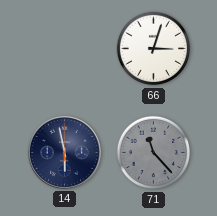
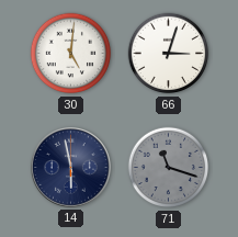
30: none -> 5:01
71: 11:23 -> 11:18
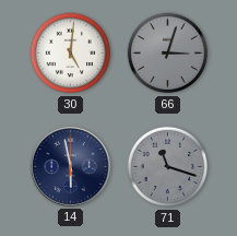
66 dial: white -> grey
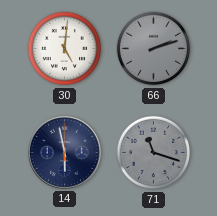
66: 3:03 -> 2:12
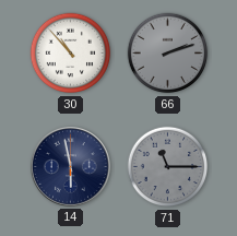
30: 5:01 -> 10:53
71: 11:18 -> 11:15
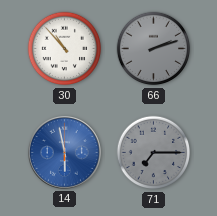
14 dial: navy -> blue
71: 11:15 -> 7:15
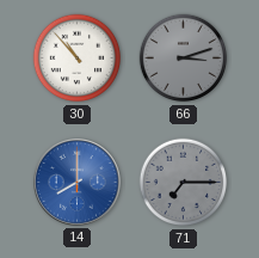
66: 2:12 -> 3:12
14: 5:58 -> 8:00
